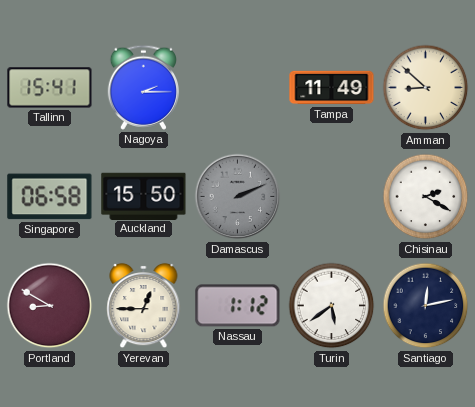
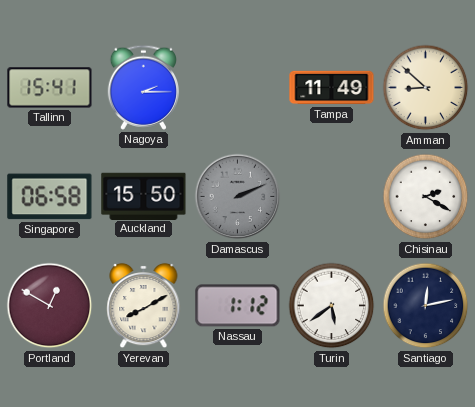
Portland: 8:50 -> 12:50
Yerevan: 12:45 -> 8:10
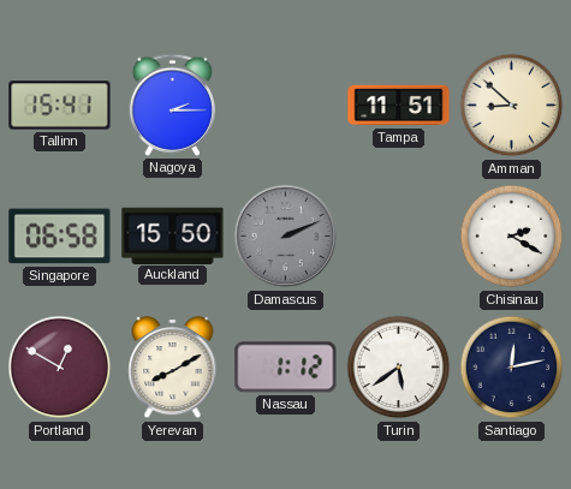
Tampa: 11:49 -> 11:51
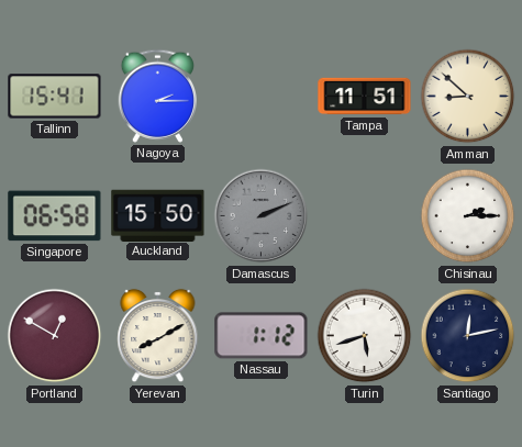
Chisinau: 2:20 -> 2:15
Turin: 5:39 -> 5:42
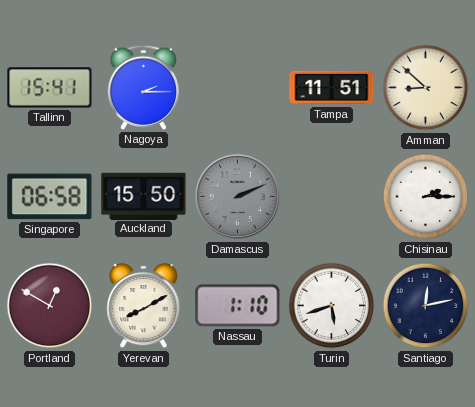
Nassau: 1:12 -> 1:10
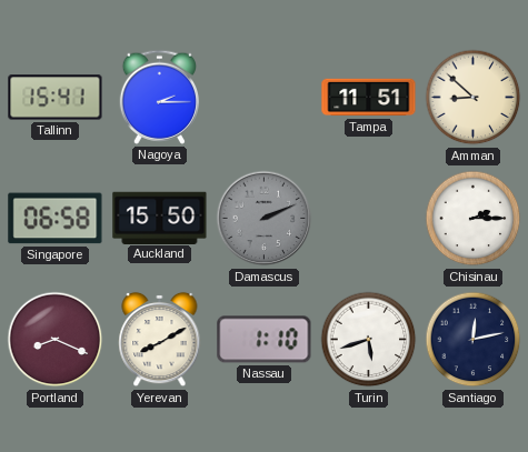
Portland: 12:50 -> 8:19
